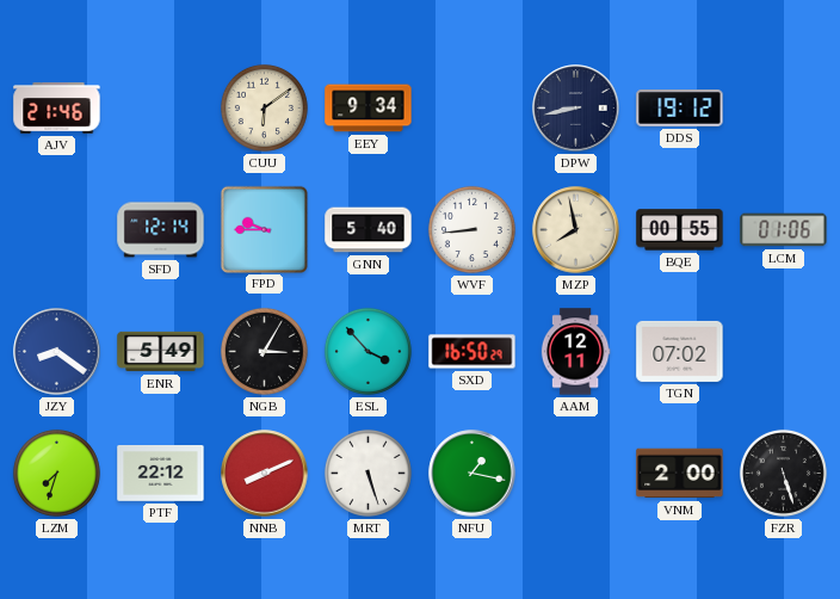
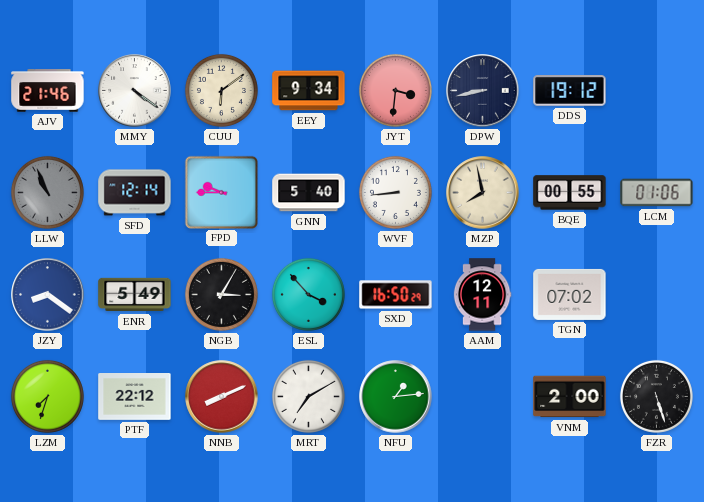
MMY: none -> 4:21
JYT: none -> 3:31
LLW: none -> 10:56
MRT: 5:27 -> 7:10
NFU: 1:17 -> 1:14
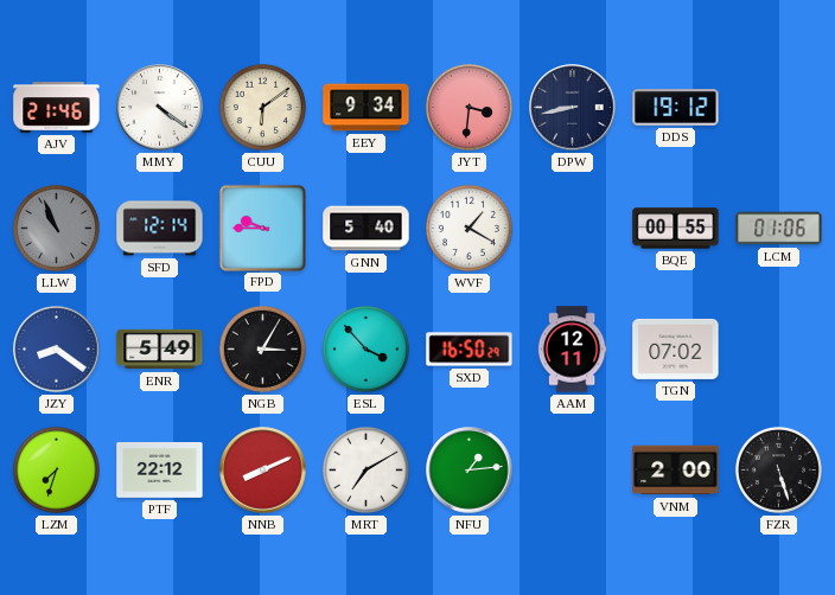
WVF: 8:44 -> 1:20
MZP: 7:58 -> none
